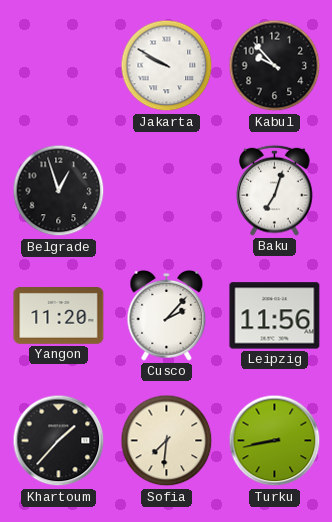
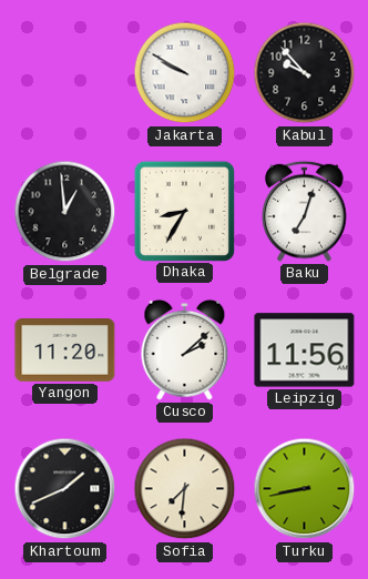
Belgrade: 12:57 -> 12:59
Dhaka: none -> 8:35
Cusco: 2:07 -> 2:08
Khartoum: 1:37 -> 1:41
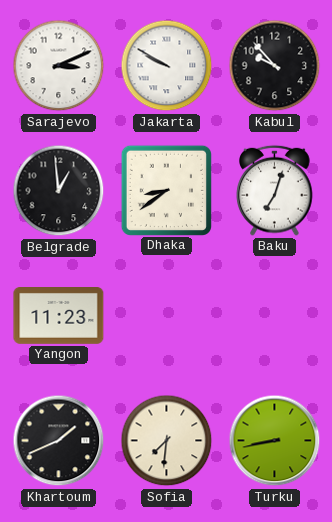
Sarajevo: none -> 3:11
Dhaka: 8:35 -> 8:39
Yangon: 11:20 -> 11:23
Cusco: 2:08 -> none
Leipzig: 11:56 -> none
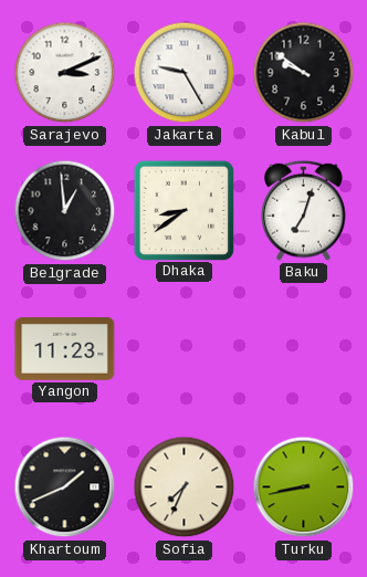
Jakarta: 9:50 -> 9:25
Kabul: 9:53 -> 9:51
Sofia: 7:31 -> 7:34
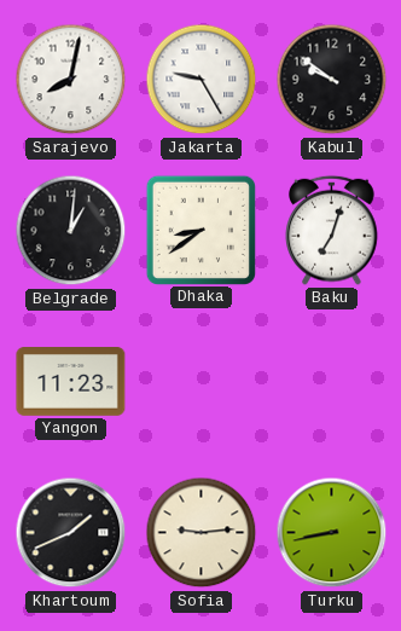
Sarajevo: 3:11 -> 8:02
Belgrade: 12:59 -> 1:01
Sofia: 7:34 -> 9:14
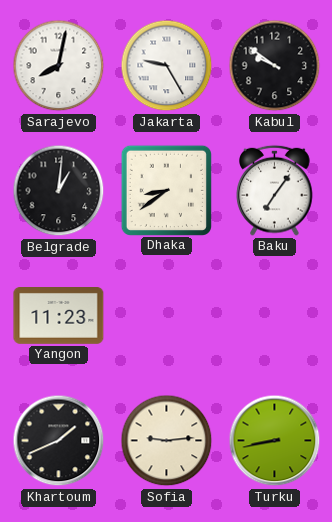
Baku: 7:03 -> 7:06
